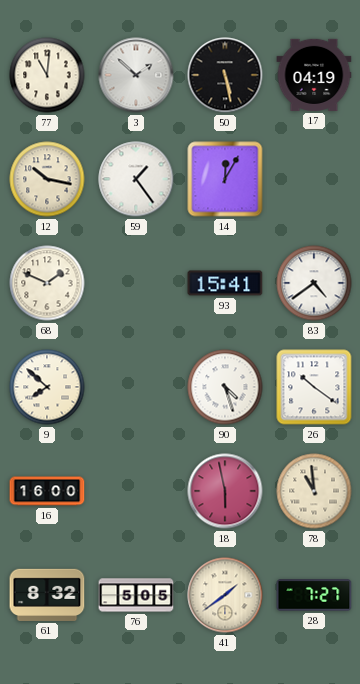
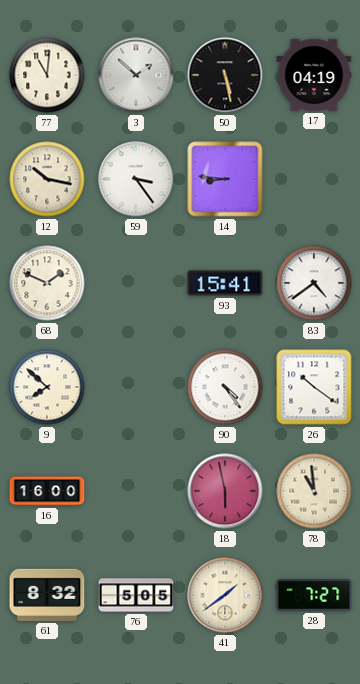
59: 1:24 -> 3:24
14: 12:05 -> 8:46
90: 4:27 -> 4:24
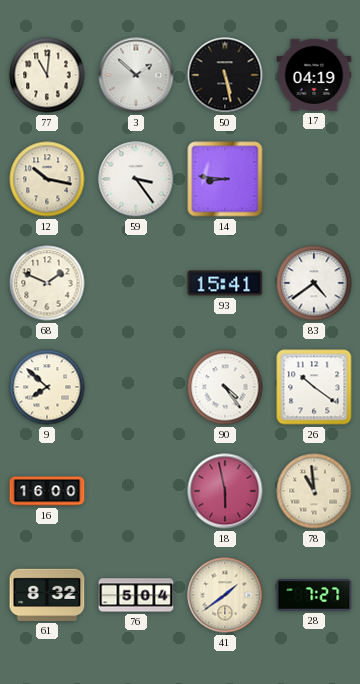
76: 5:05 -> 5:04
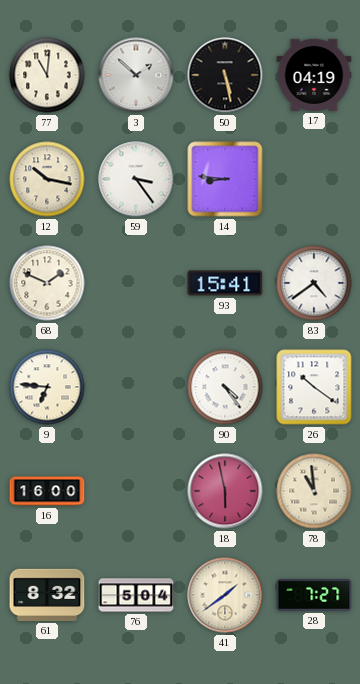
9: 7:52 -> 6:46
